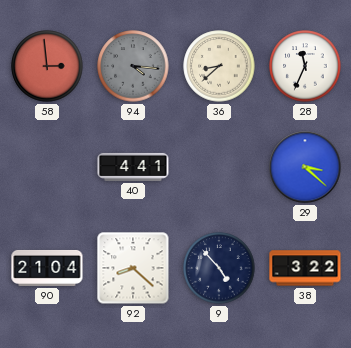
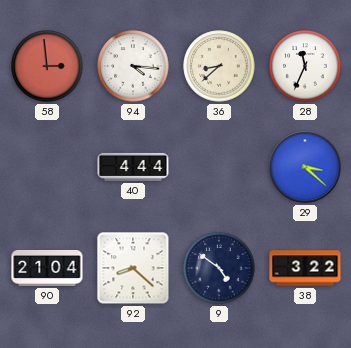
94 dial: grey -> white
40: 4:41 -> 4:44
9: 4:53 -> 4:51
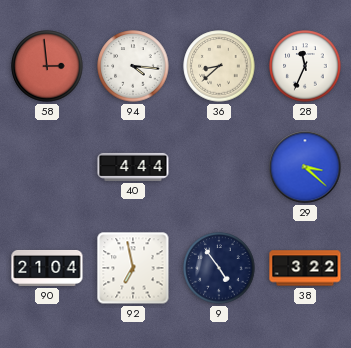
92: 8:22 -> 6:58
9: 4:51 -> 4:54
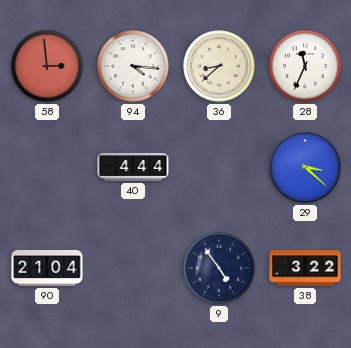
92: 6:58 -> none
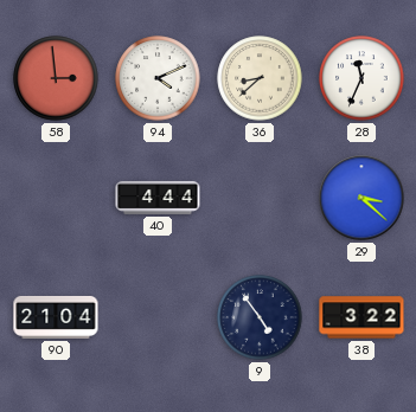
94: 4:16 -> 4:11
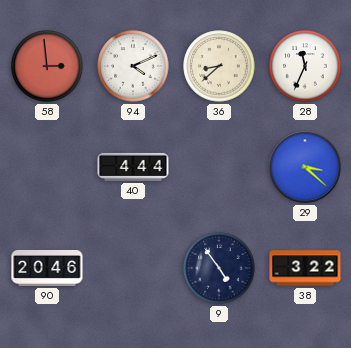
90: 21:04 -> 20:46
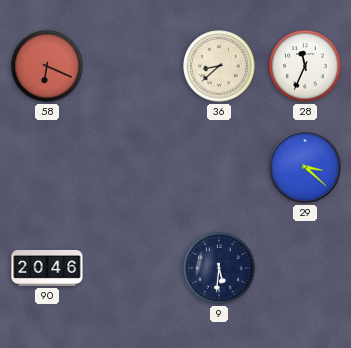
58: 2:59 -> 6:19
94: 4:11 -> none
40: 4:44 -> none
9: 4:54 -> 5:31
38: 3:22 -> none
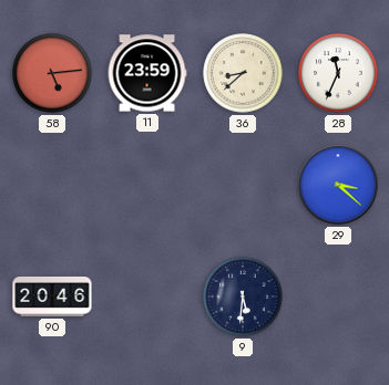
58: 6:19 -> 5:14
11: none -> 23:59
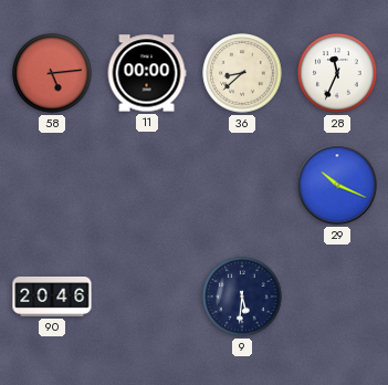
11: 23:59 -> 00:00
29: 3:22 -> 10:19
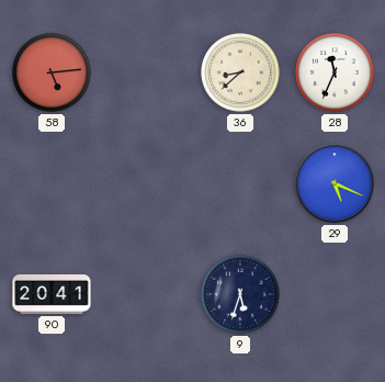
11: 00:00 -> none
29: 10:19 -> 5:19
90: 20:46 -> 20:41
9: 5:31 -> 5:33
